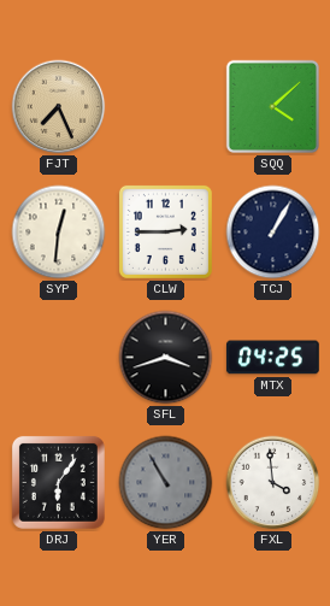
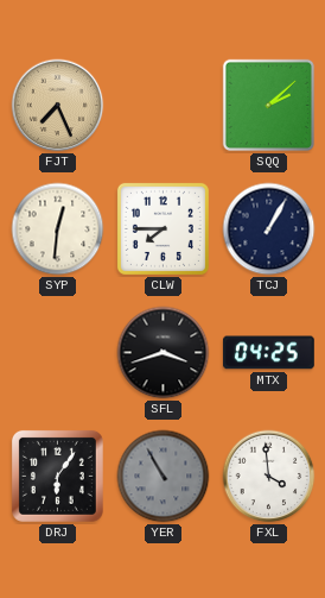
SQQ: 4:08 -> 2:08
CLW: 2:45 -> 7:45
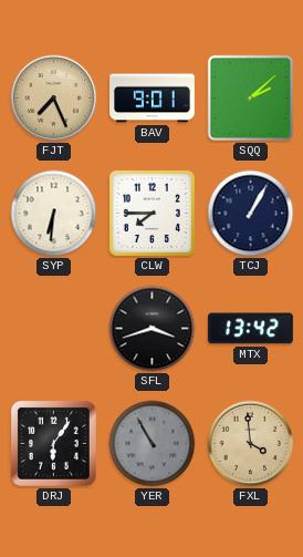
BAV: none -> 9:01
SYP: 12:31 -> 6:31
MTX: 04:25 -> 13:42
FXL dial: white -> champagne
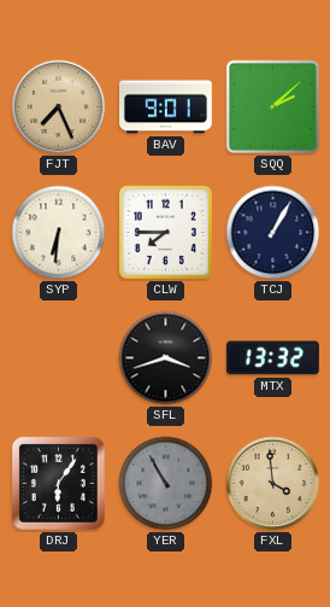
MTX: 13:42 -> 13:32
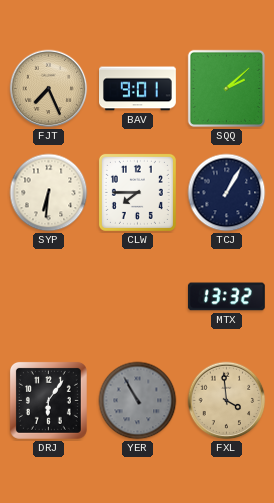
SFL: 3:42 -> none
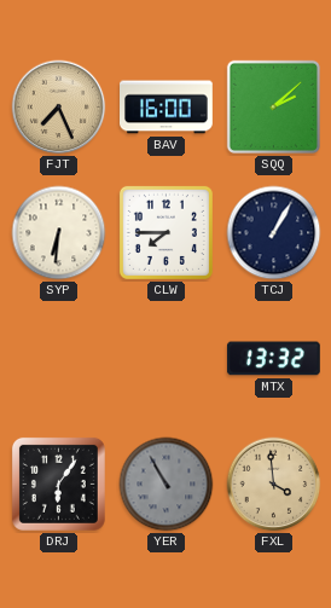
BAV: 9:01 -> 16:00
